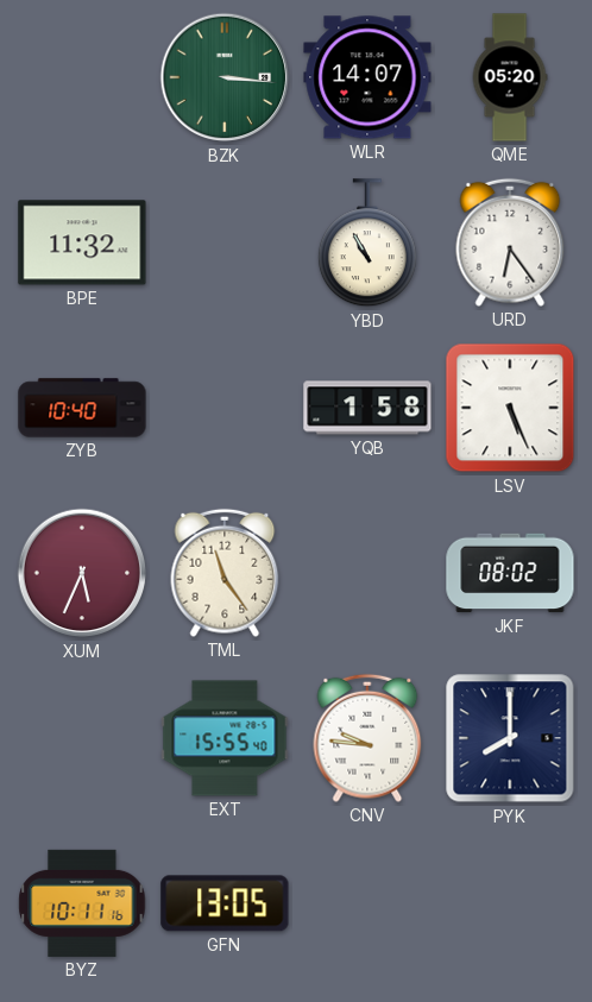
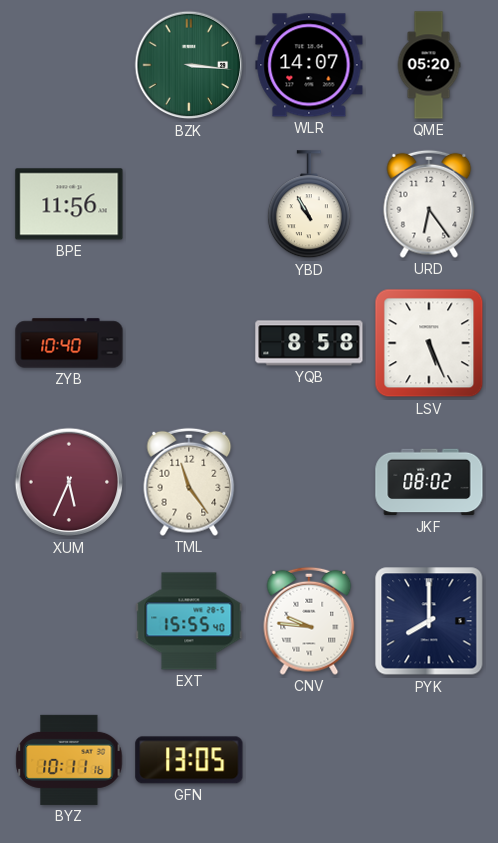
BPE: 11:32 -> 11:56
YQB: 1:58 -> 8:58
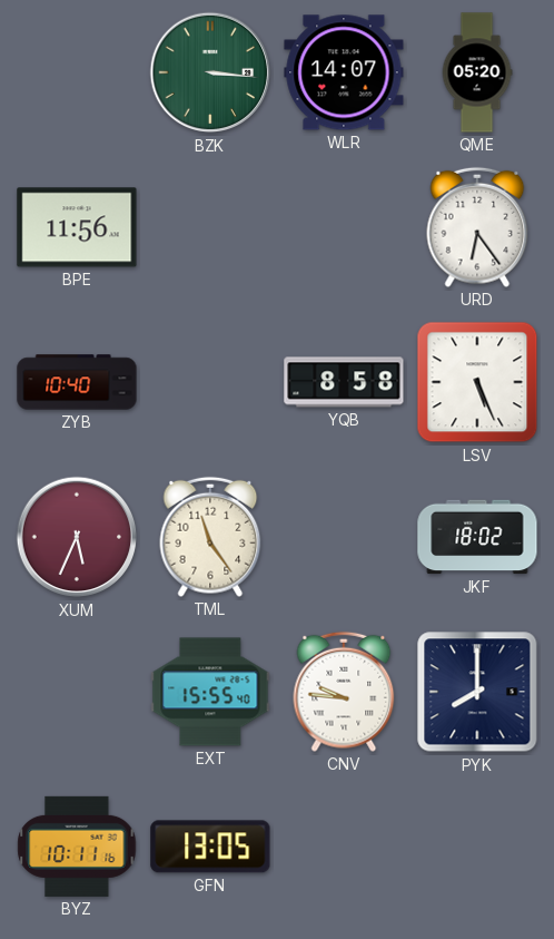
YBD: 10:55 -> none
JKF: 08:02 -> 18:02
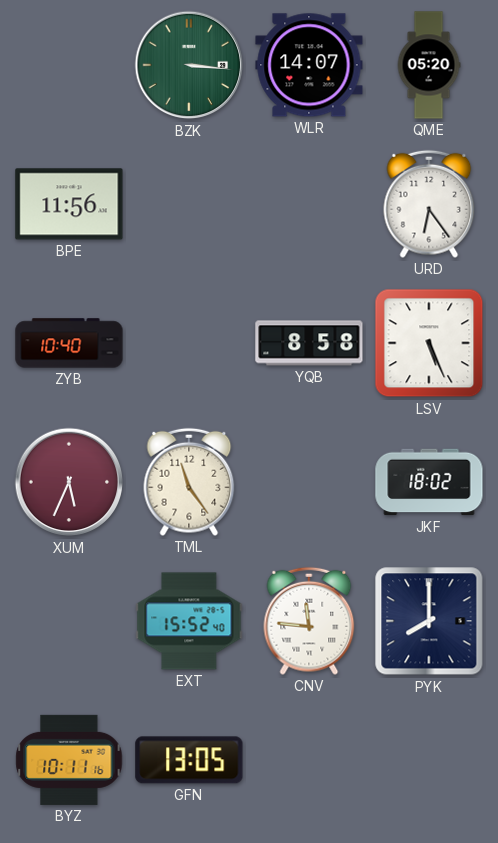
EXT: 15:55 -> 15:52
CNV: 9:46 -> 11:46
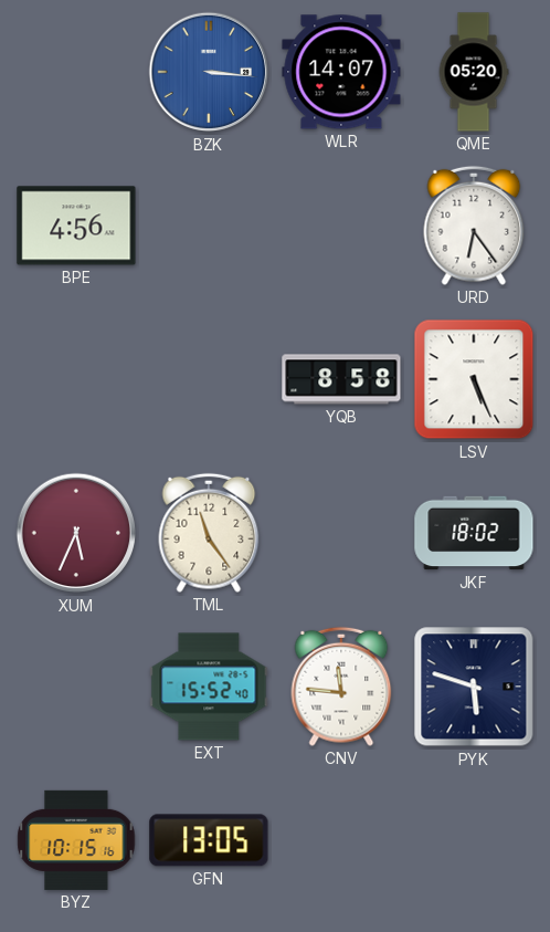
BZK dial: green -> blue
BPE: 11:56 -> 4:56
ZYB: 10:40 -> none
PYK: 8:00 -> 5:48
BYZ: 10:11 -> 10:15
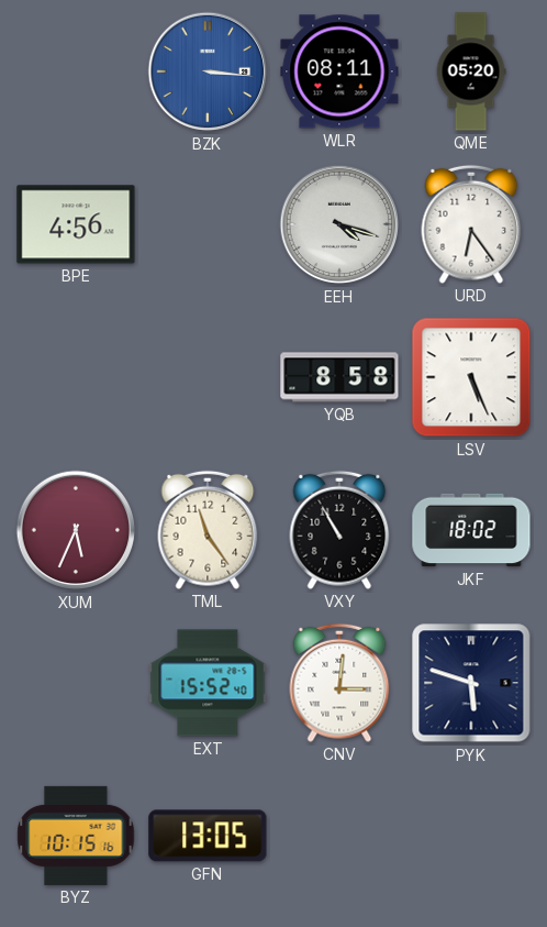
WLR: 14:07 -> 08:11
EEH: none -> 4:18
VXY: none -> 10:55
CNV: 11:46 -> 3:01
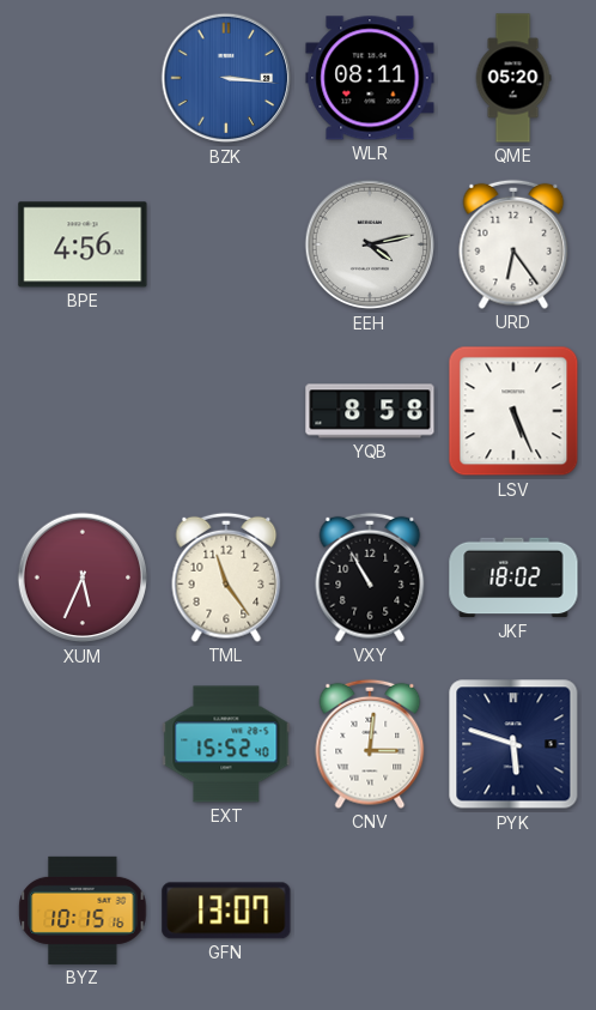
EEH: 4:18 -> 4:13
GFN: 13:05 -> 13:07
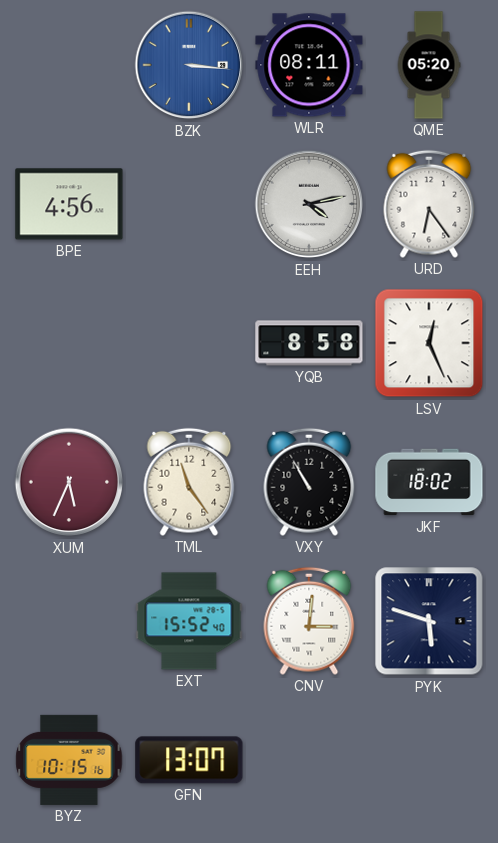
LSV: 5:26 -> 12:26
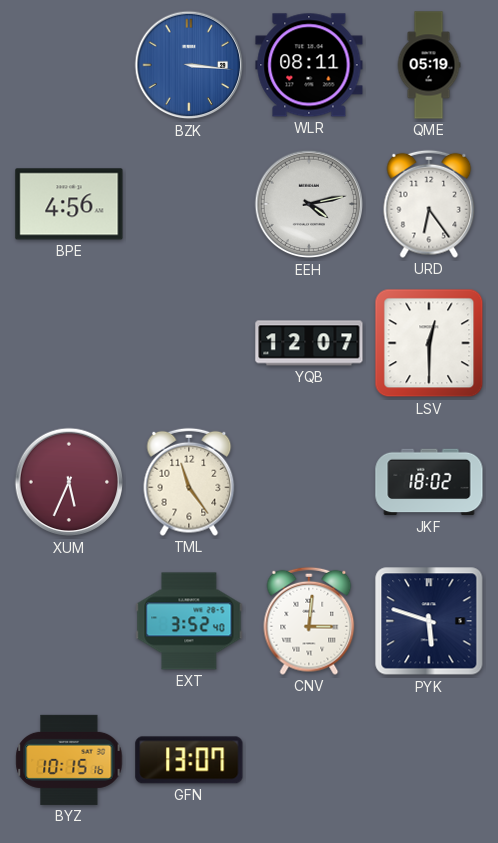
QME: 05:20 -> 05:19
YQB: 8:58 -> 12:07
LSV: 12:26 -> 12:30
VXY: 10:55 -> none
EXT: 15:52 -> 3:52
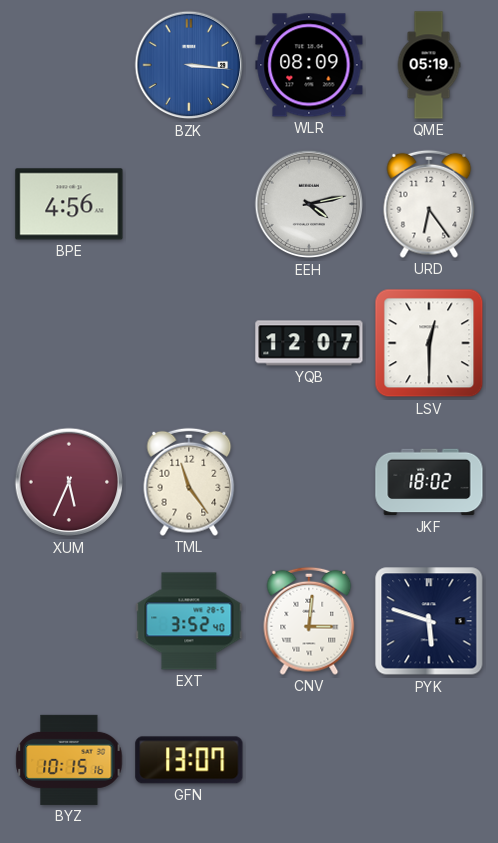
WLR: 08:11 -> 08:09
